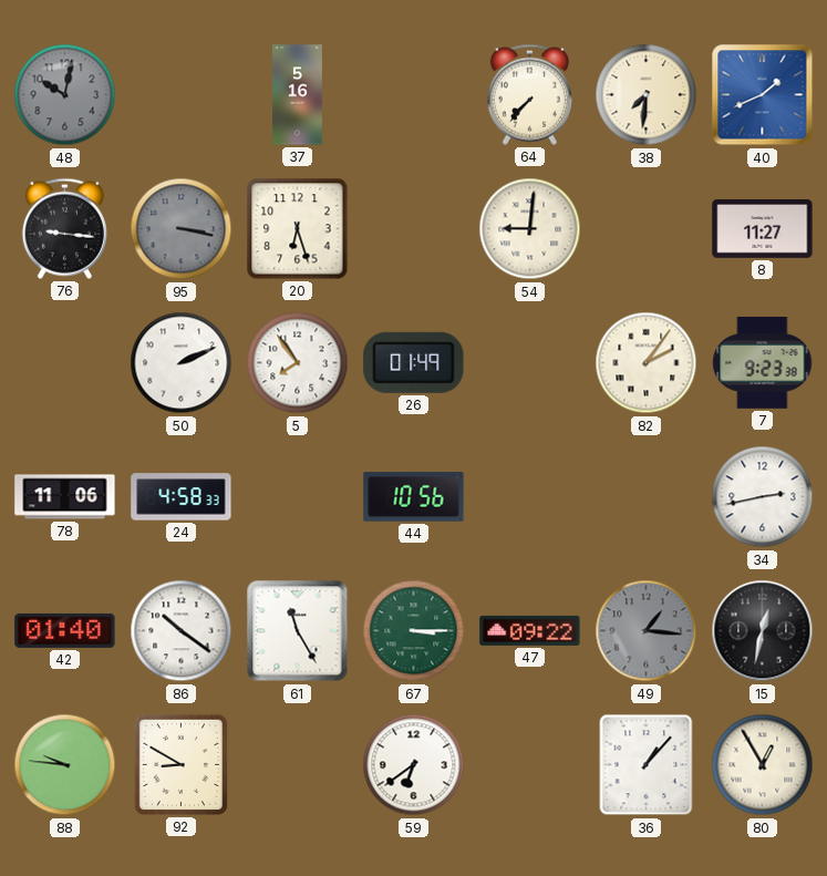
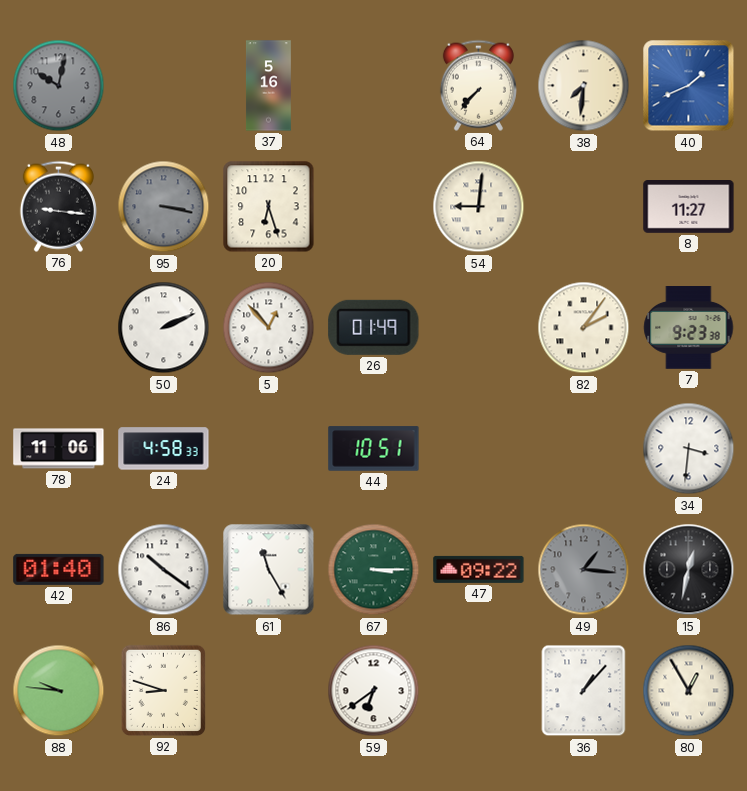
5: 7:54 -> 12:53
44: 10:56 -> 10:51
34: 2:43 -> 3:31
92: 8:50 -> 8:48
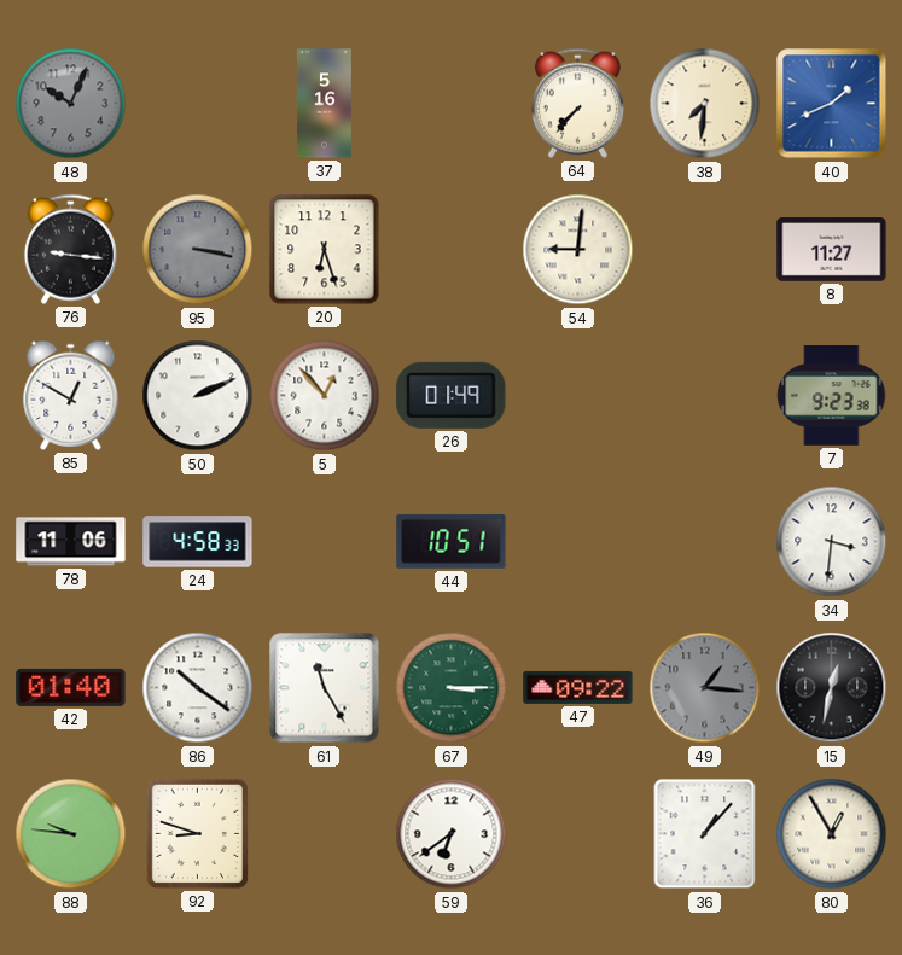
48: 10:02 -> 10:04
85: none -> 12:50
82: 2:06 -> none
